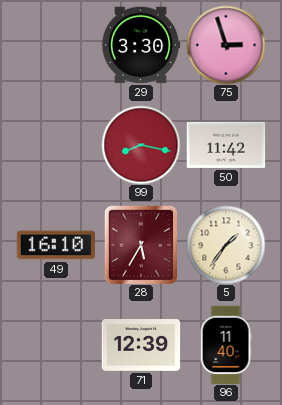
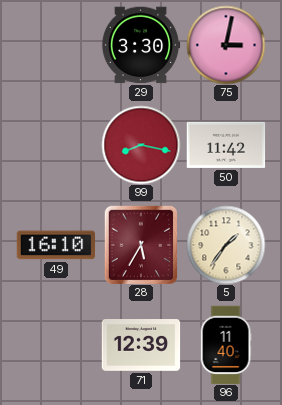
75: 2:57 -> 3:02
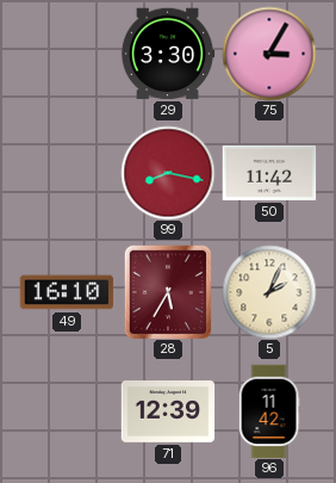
75: 3:02 -> 3:05
5: 1:36 -> 2:04
96: 11:40 -> 11:42
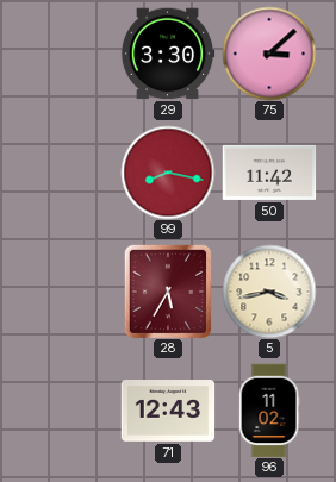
75: 3:05 -> 3:08
49: 16:10 -> none
5: 2:04 -> 3:43
71: 12:39 -> 12:43
96: 11:42 -> 11:02
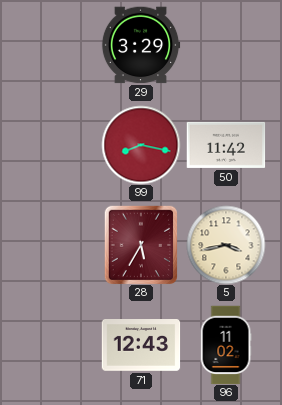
29: 3:30 -> 3:29
75: 3:08 -> none
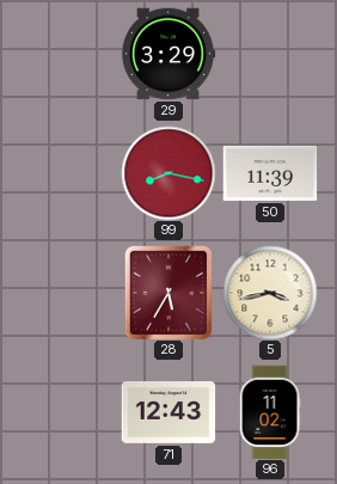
50: 11:42 -> 11:39
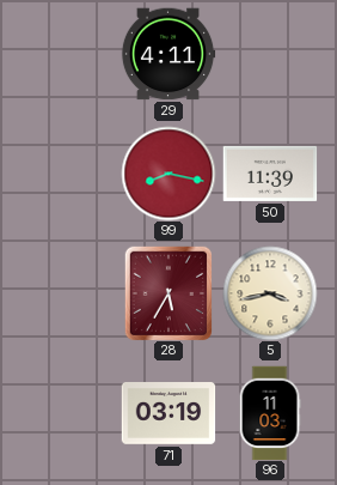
29: 3:29 -> 4:11
71: 12:43 -> 03:19
96: 11:02 -> 11:03
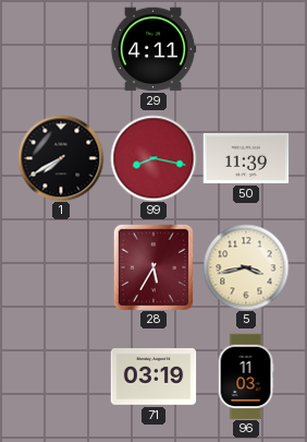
1: none -> 7:40
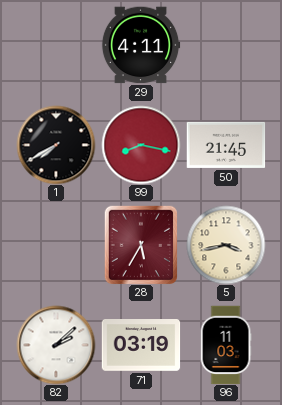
50: 11:39 -> 21:45
82: none -> 2:08
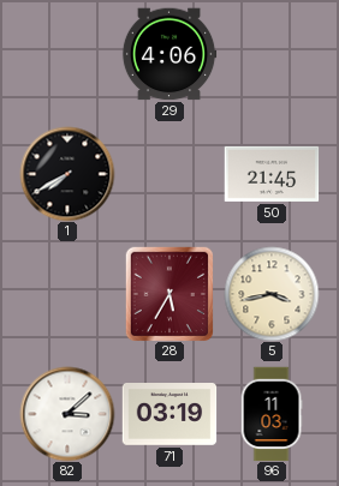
29: 4:11 -> 4:06
99: 8:17 -> none
82: 2:08 -> 3:08
